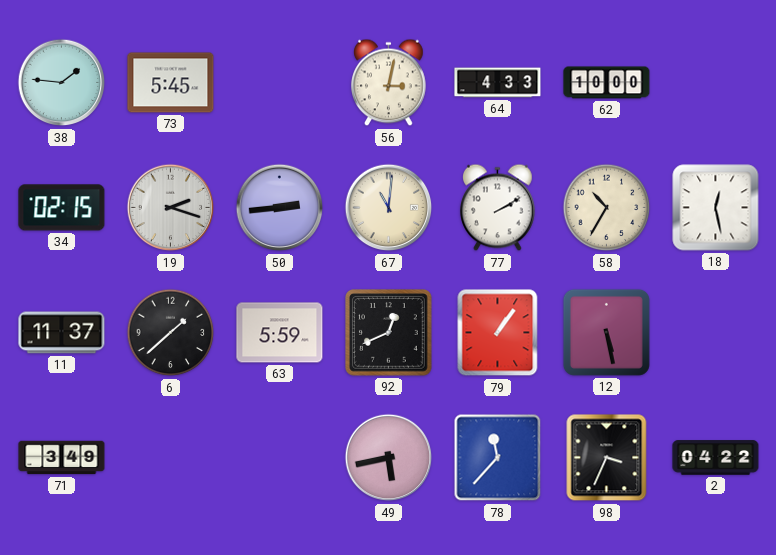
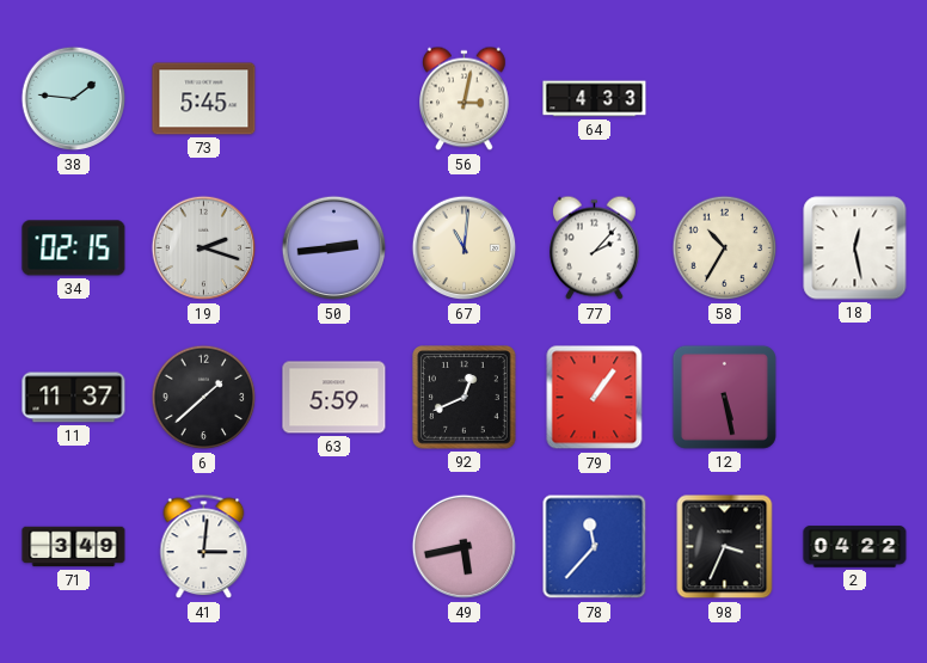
62: 10:00 -> none
77: 2:10 -> 2:07
41: none -> 3:01
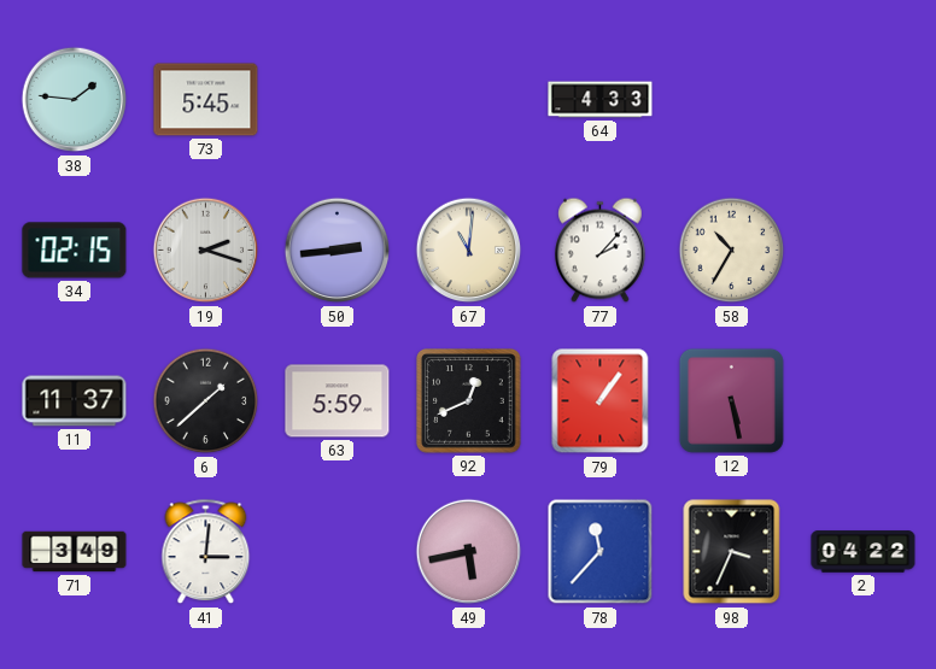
56: 3:02 -> none
18: 12:28 -> none
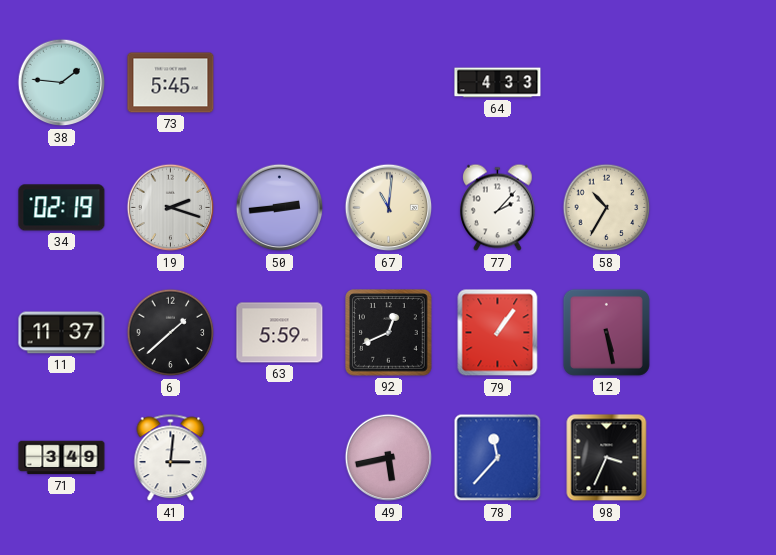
34: 02:15 -> 02:19
2: 04:22 -> none
